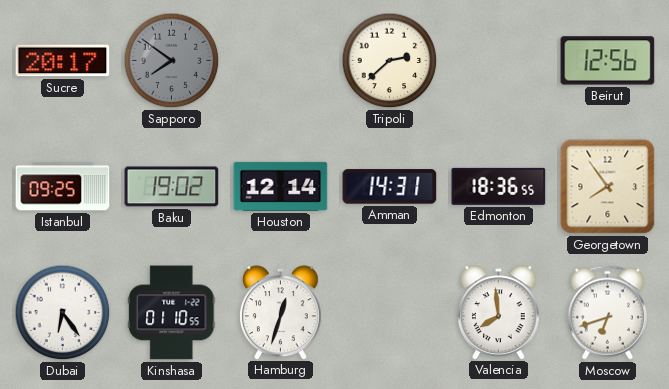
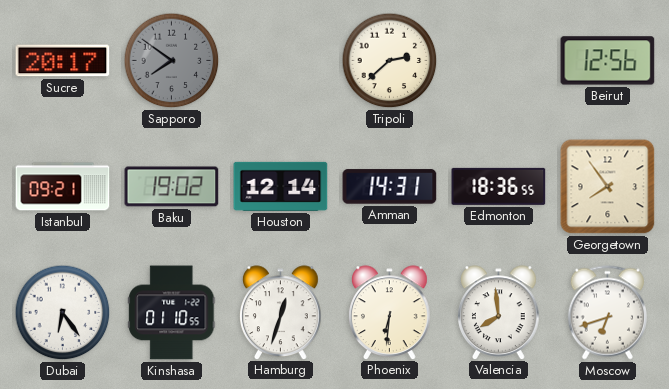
Istanbul: 09:25 -> 09:21
Phoenix: none -> 6:31
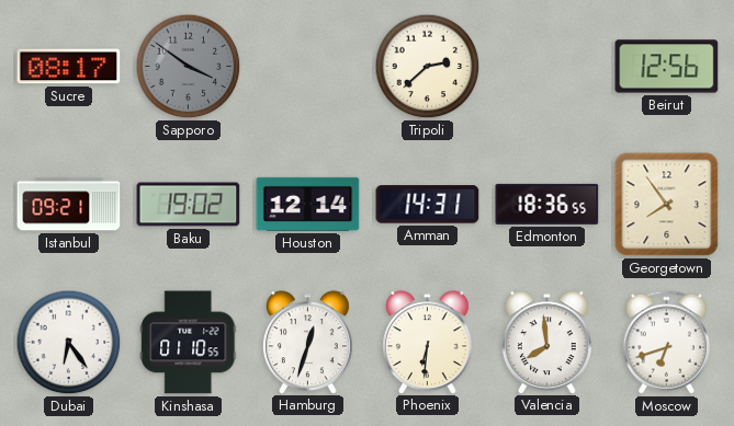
Sucre: 20:17 -> 08:17
Sapporo: 7:51 -> 3:51
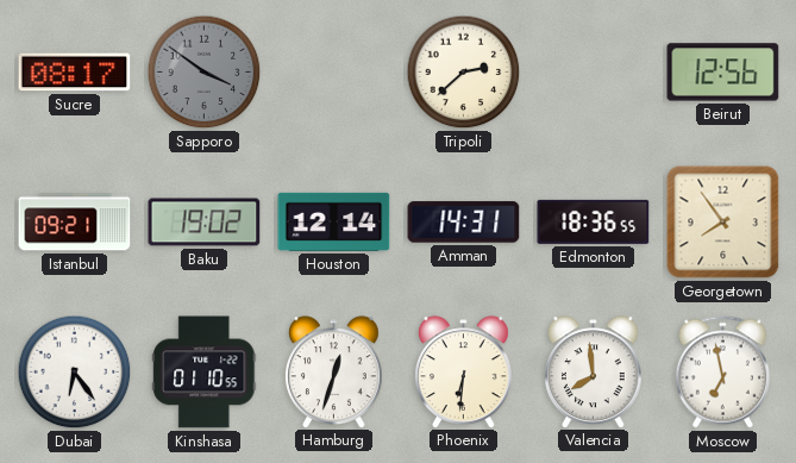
Moscow: 6:42 -> 6:58
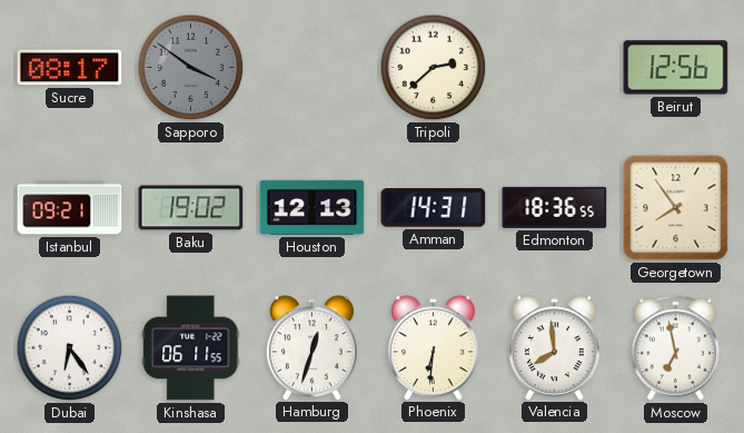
Houston: 12:14 -> 12:13
Kinshasa: 01:10 -> 06:11
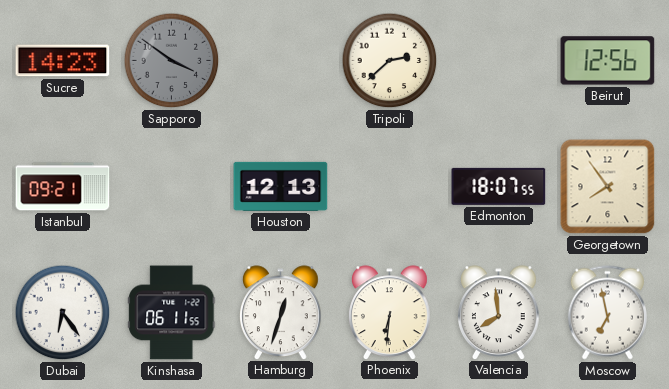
Sucre: 08:17 -> 14:23
Baku: 19:02 -> none
Amman: 14:31 -> none
Edmonton: 18:36 -> 18:07
